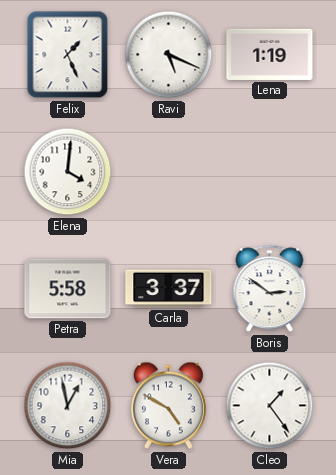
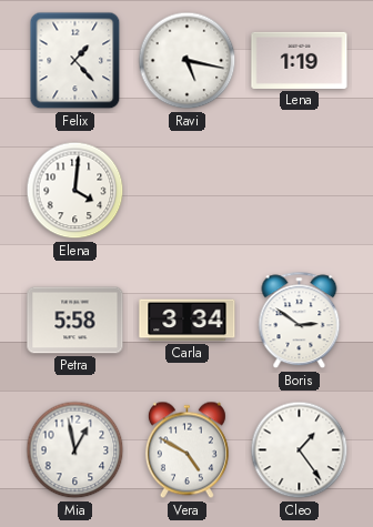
Felix: 1:26 -> 1:23
Ravi: 5:19 -> 5:17
Carla: 3:37 -> 3:34
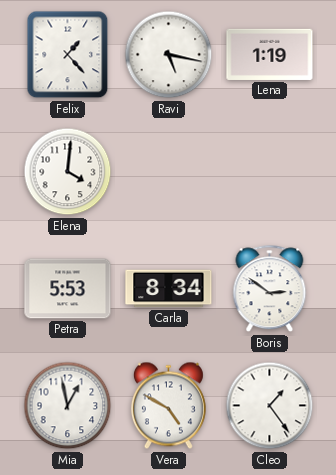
Petra: 5:58 -> 5:53
Carla: 3:34 -> 8:34
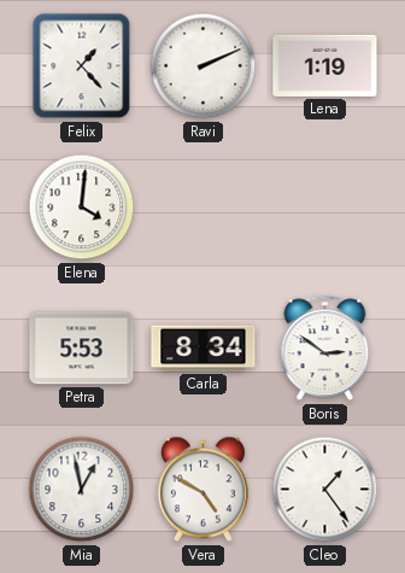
Ravi: 5:17 -> 2:11
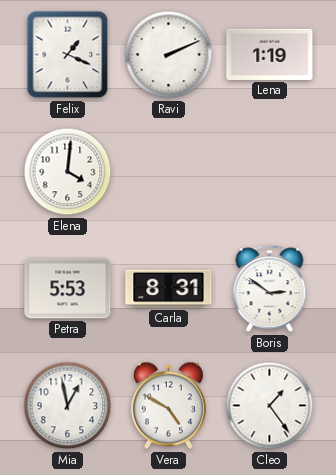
Felix: 1:23 -> 1:19
Carla: 8:34 -> 8:31
